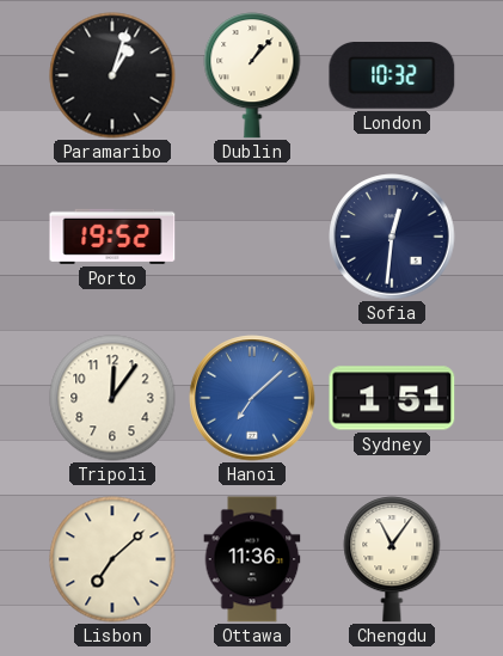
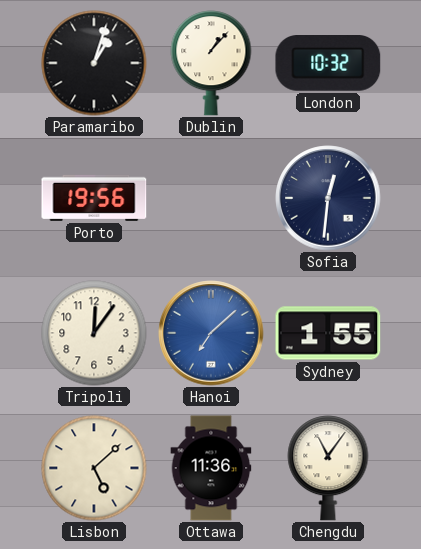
Porto: 19:52 -> 19:56
Sydney: 1:51 -> 1:55
Lisbon: 7:08 -> 5:08
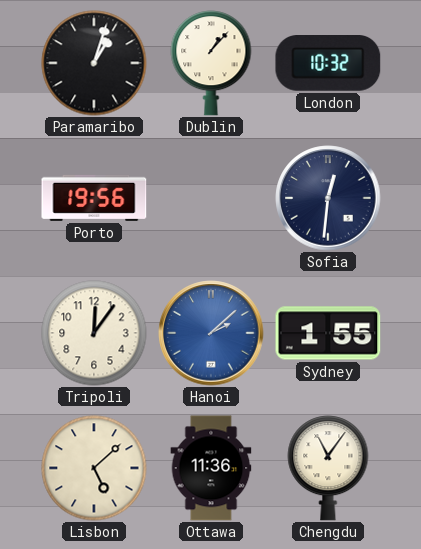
Hanoi: 7:08 -> 2:08
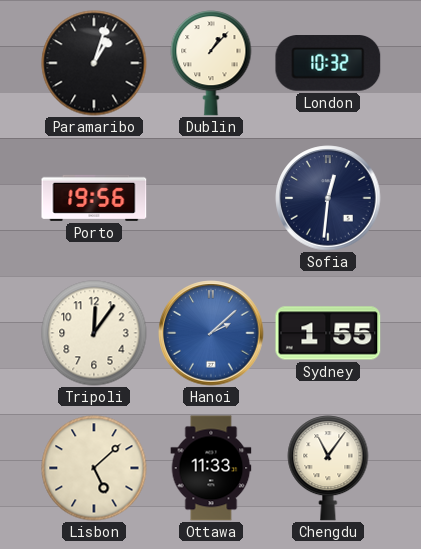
Ottawa: 11:36 -> 11:33
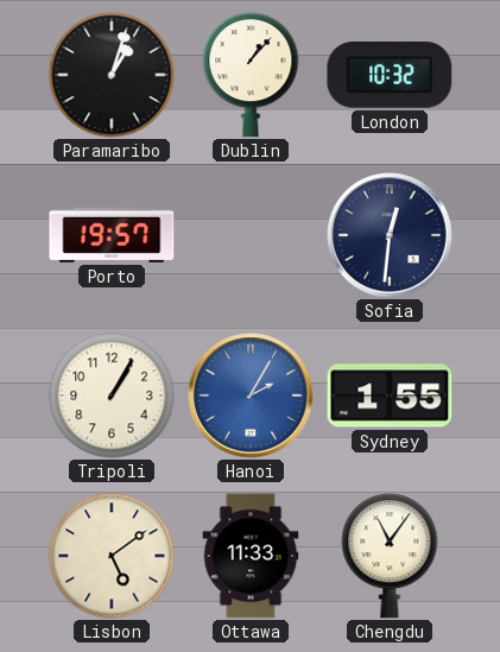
Porto: 19:56 -> 19:57
Tripoli: 12:06 -> 1:05
Hanoi: 2:08 -> 2:05
Lisbon: 5:08 -> 5:09
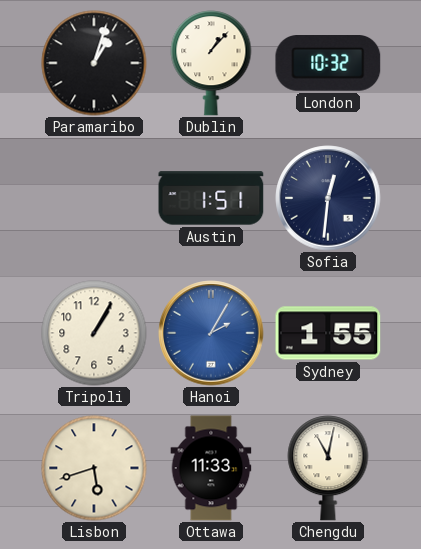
Porto: 19:57 -> none
Austin: none -> 1:51
Lisbon: 5:09 -> 5:42
Chengdu: 11:06 -> 11:02
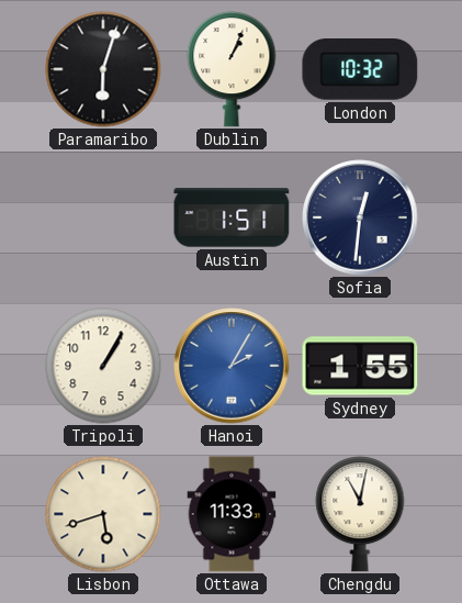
Paramaribo: 1:03 -> 6:03
Dublin: 1:07 -> 1:04
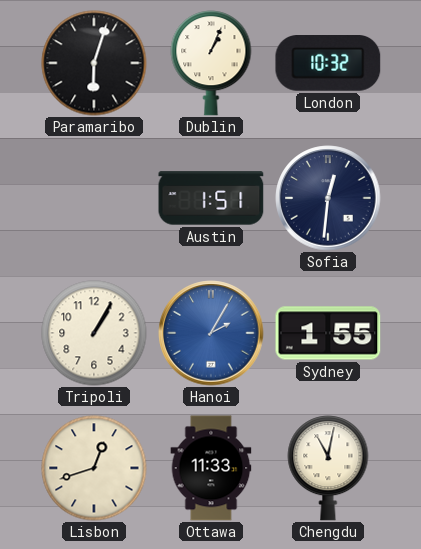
Lisbon: 5:42 -> 12:42
